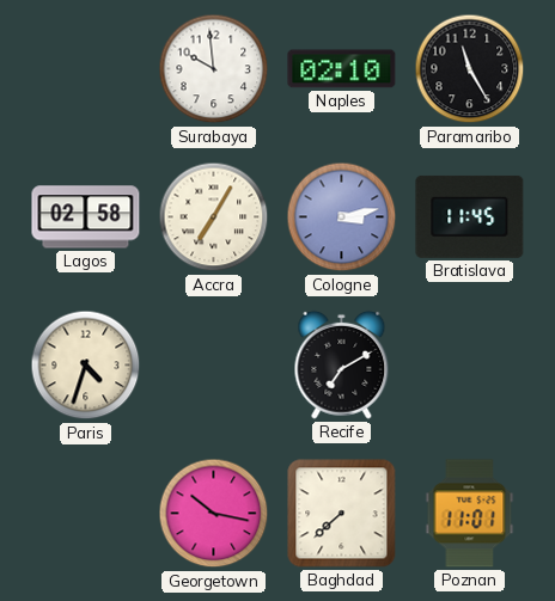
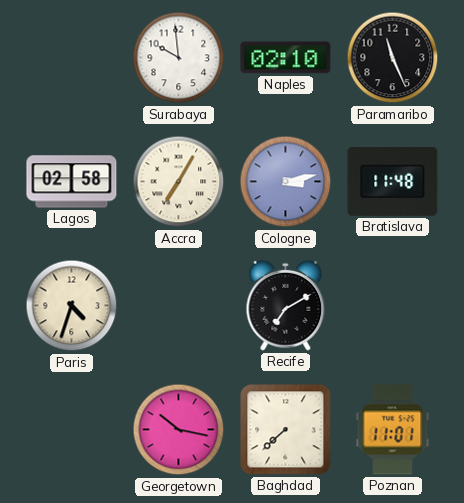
Paramaribo: 11:25 -> 11:26
Bratislava: 11:45 -> 11:48
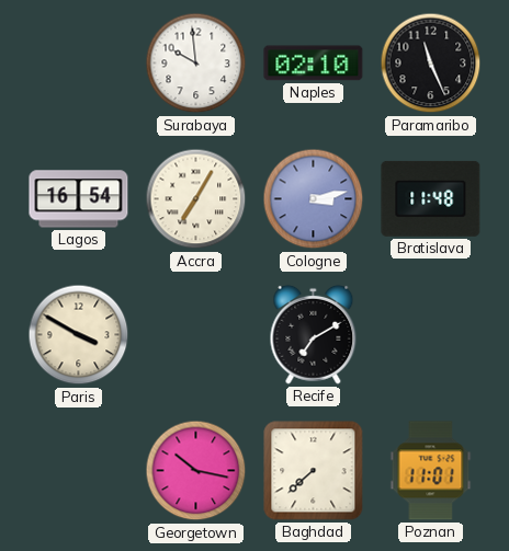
Lagos: 02:58 -> 16:54
Paris: 4:33 -> 3:50
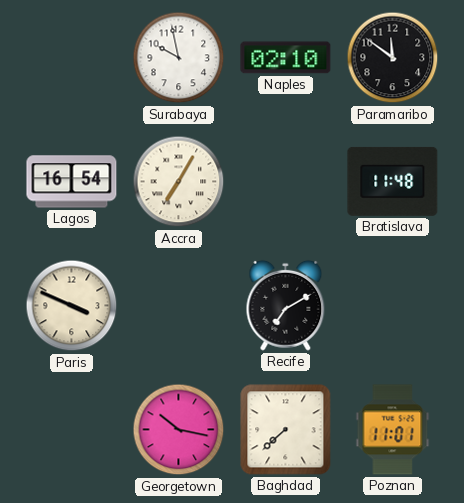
Surabaya: 9:59 -> 9:58
Paramaribo: 11:26 -> 11:51
Cologne: 3:13 -> none
Paris: 3:50 -> 3:49
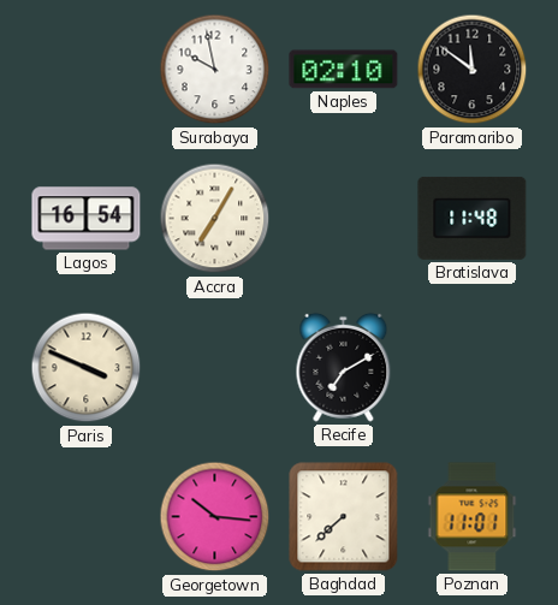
Georgetown: 10:17 -> 10:16
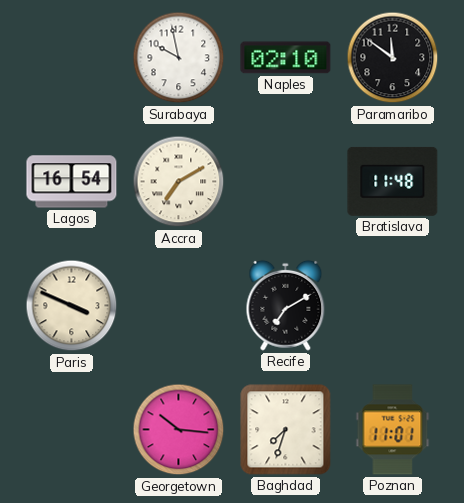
Accra: 7:05 -> 7:10
Baghdad: 7:38 -> 7:33
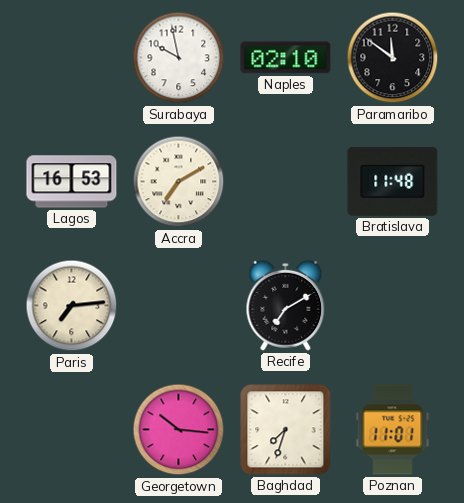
Lagos: 16:54 -> 16:53
Paris: 3:49 -> 7:14
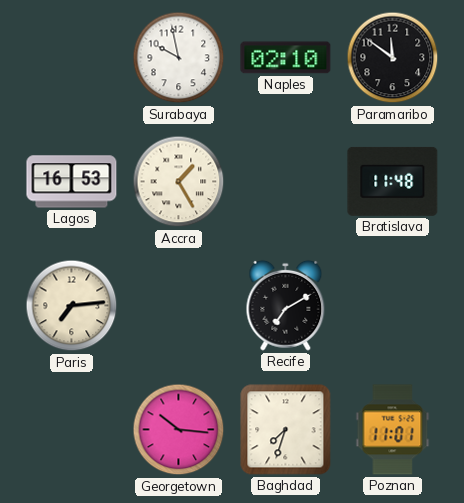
Accra: 7:10 -> 1:25
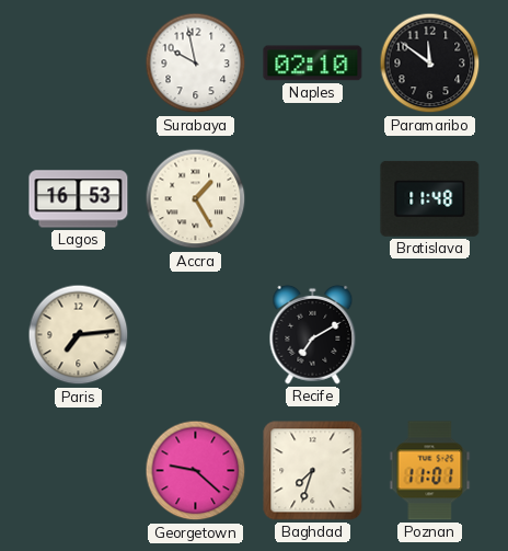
Georgetown: 10:16 -> 9:22
